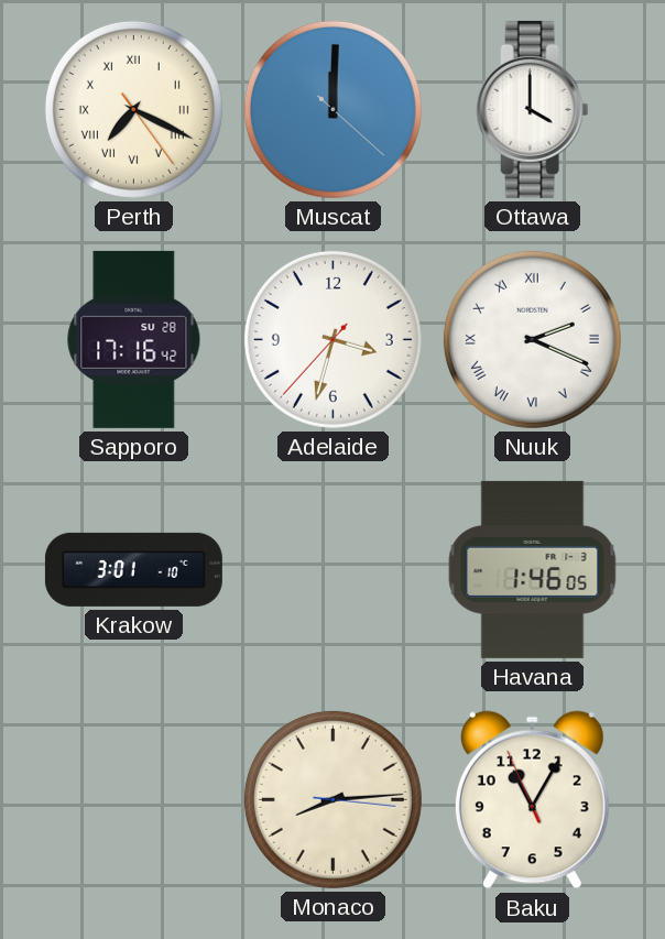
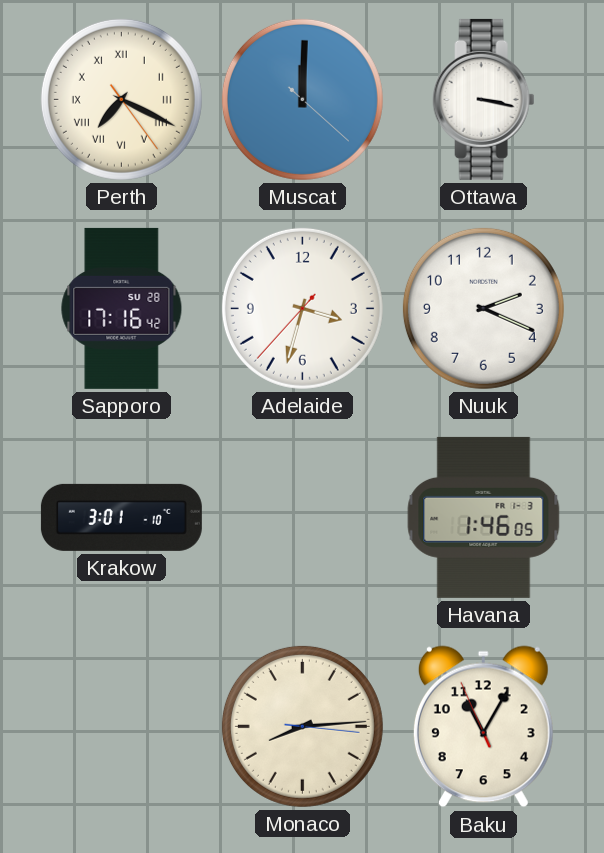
Ottawa: 4:00 -> 3:17
Nuuk numerals: Roman -> Arabic
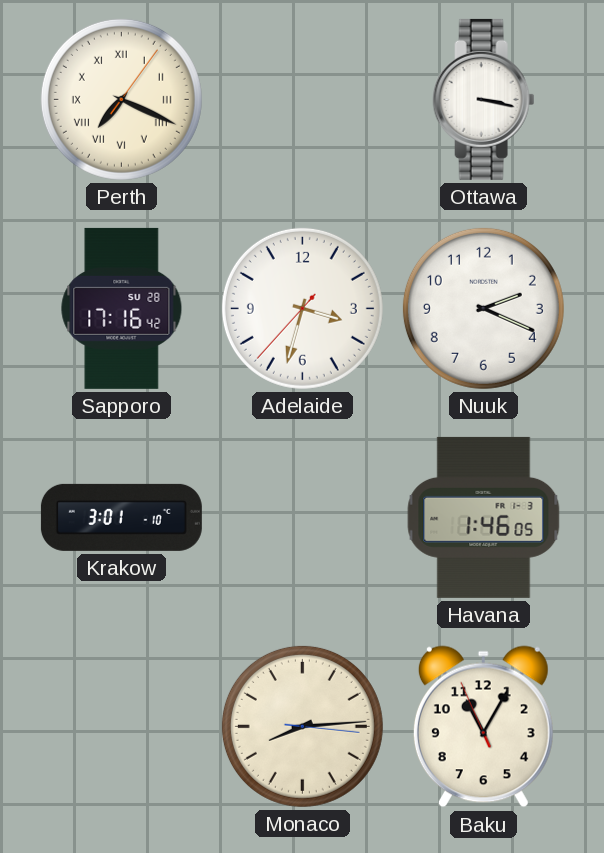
Perth: 7:19:24 -> 7:19:06
Muscat: 12:00 -> none
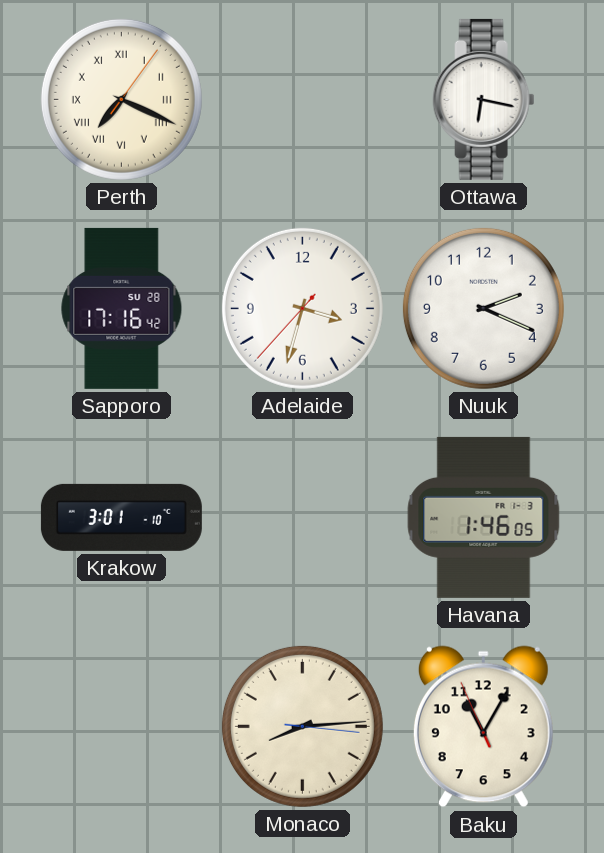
Ottawa: 3:17 -> 6:17
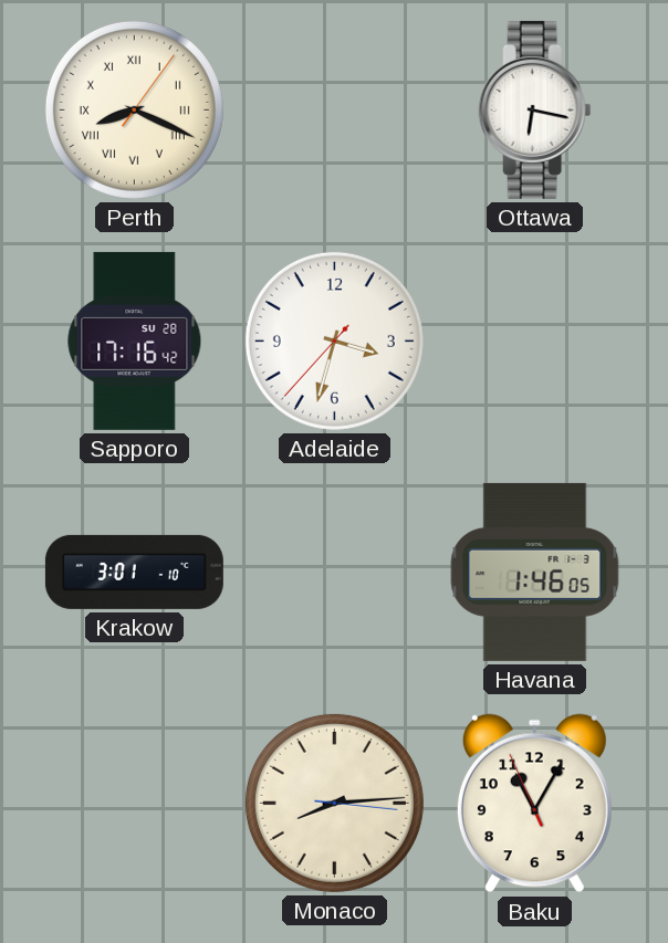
Perth: 7:19 -> 8:19
Nuuk: 2:19 -> none
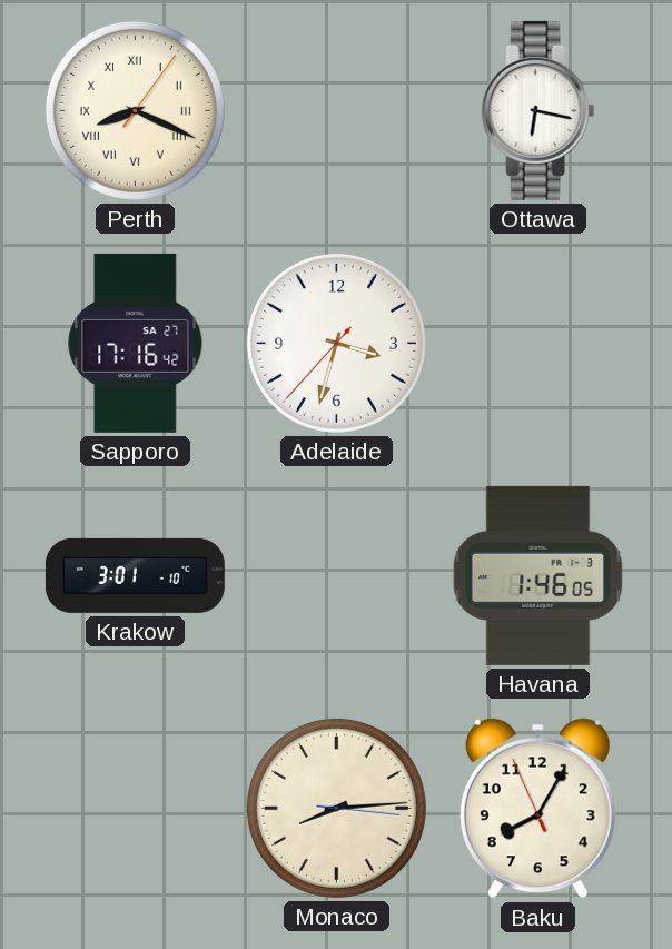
Sapporo date: SU 28 -> SA 27
Baku: 11:04 -> 8:04
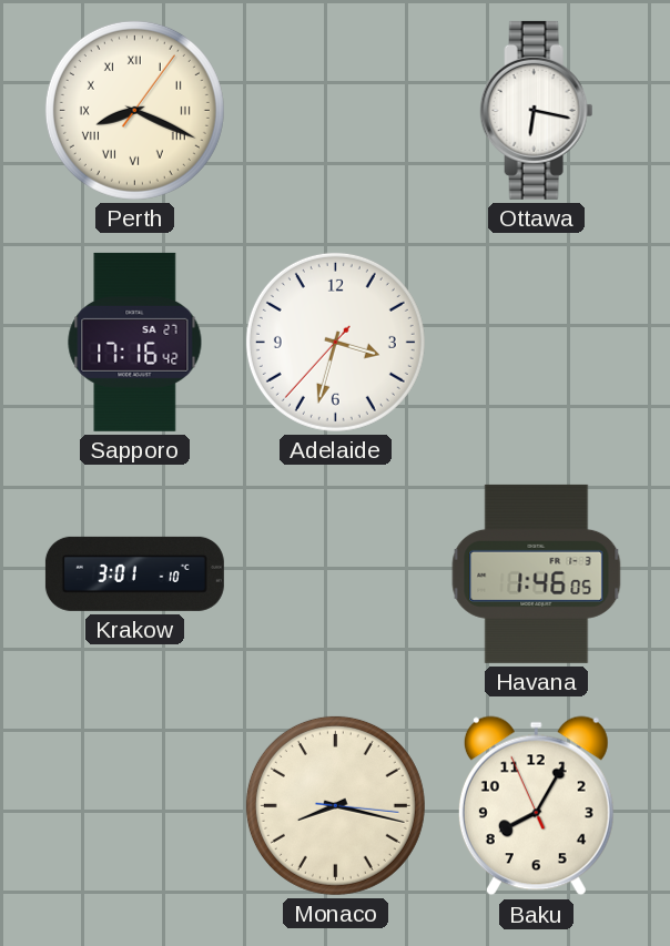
Monaco: 8:14 -> 8:17
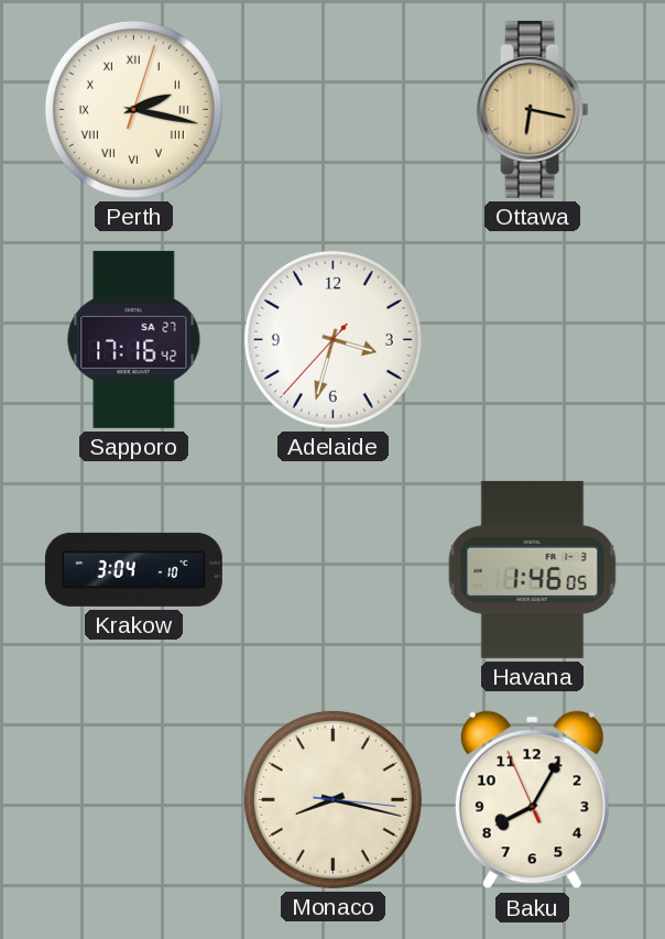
Perth: 8:19 -> 2:17
Ottawa dial: white -> champagne
Krakow: 3:01 -> 3:04
